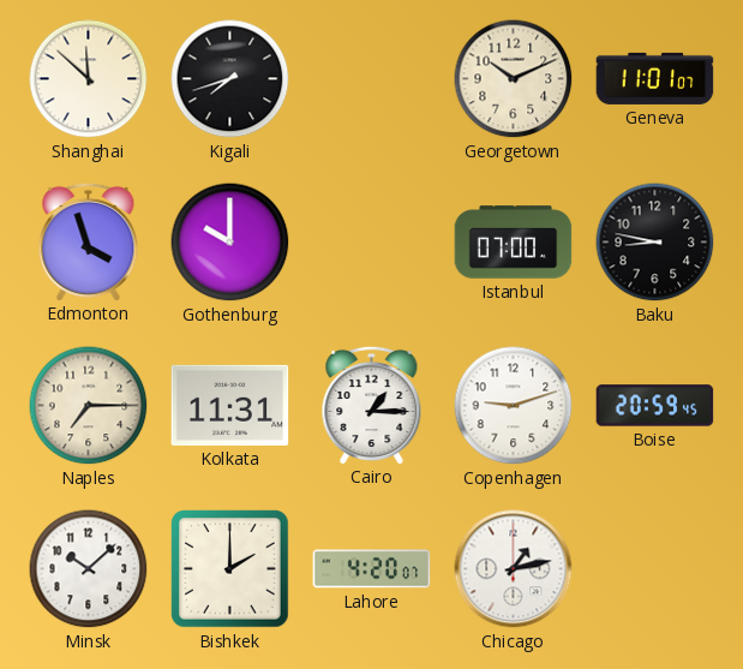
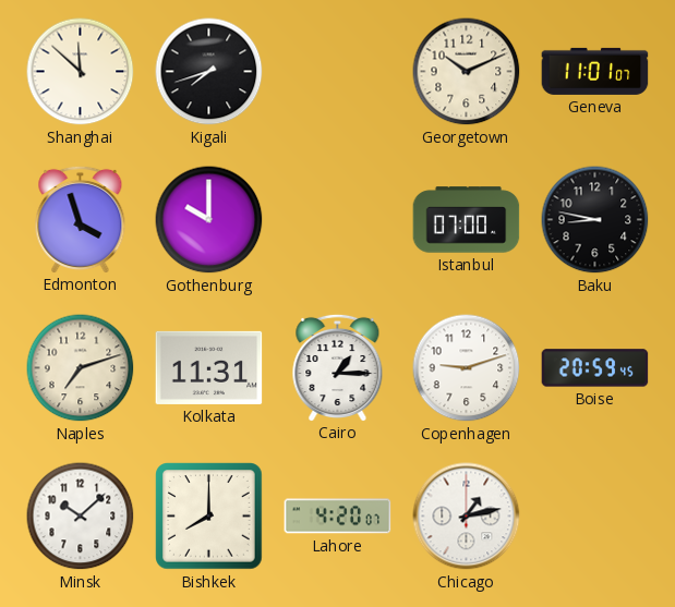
Naples: 7:15 -> 7:12
Bishkek: 2:00 -> 8:00
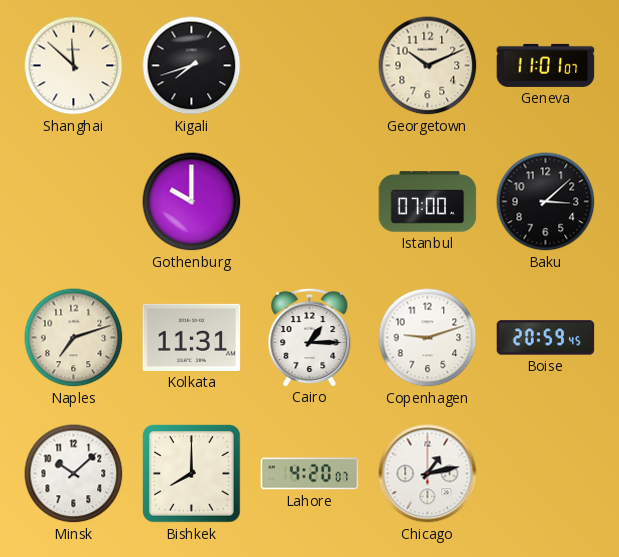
Edmonton: 3:57 -> none
Baku: 8:47 -> 3:08
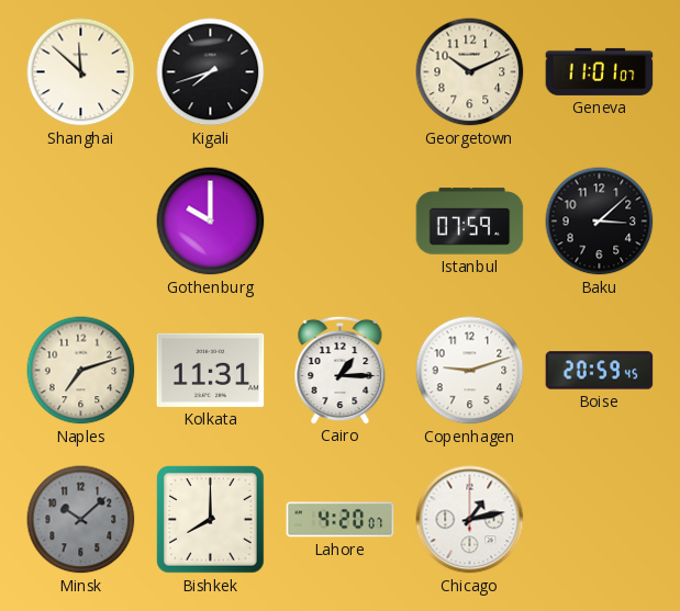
Istanbul: 07:00 -> 07:59
Minsk dial: white -> grey
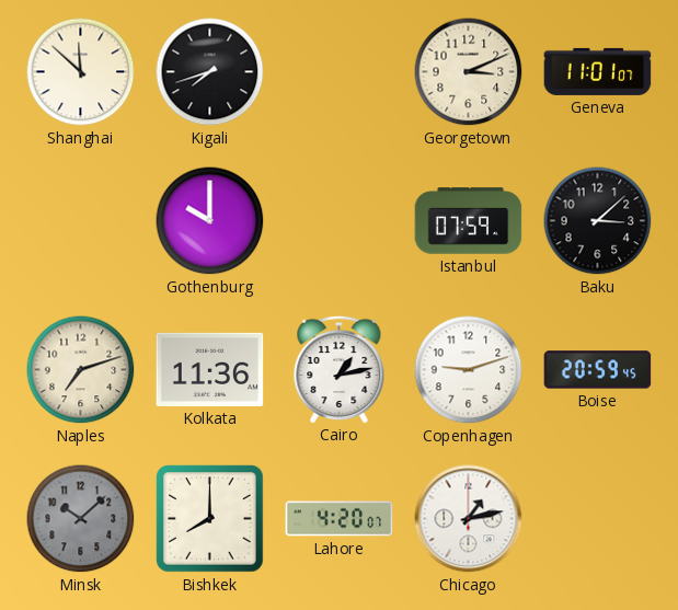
Georgetown: 10:11 -> 3:11
Kolkata: 11:31 -> 11:36
Cairo: 1:15 -> 1:13
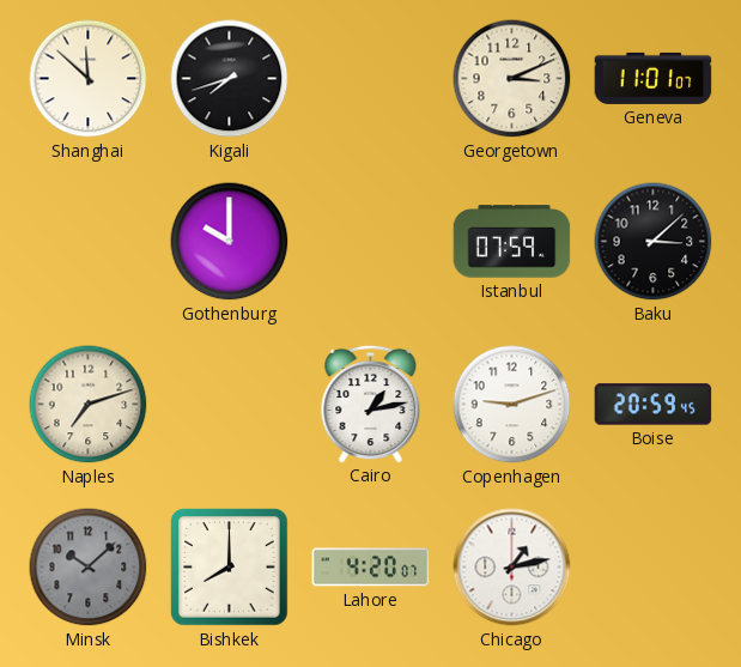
Kolkata: 11:36 -> none
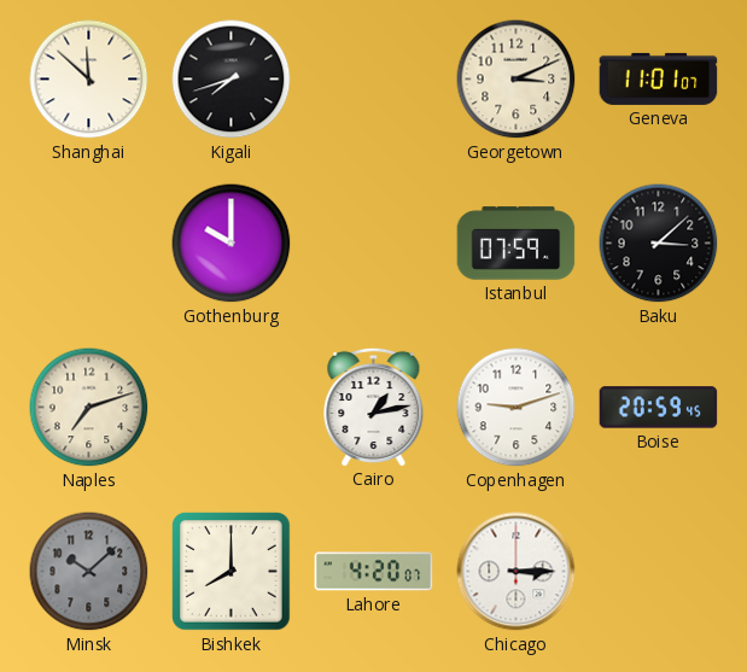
Chicago: 1:13 -> 3:15
